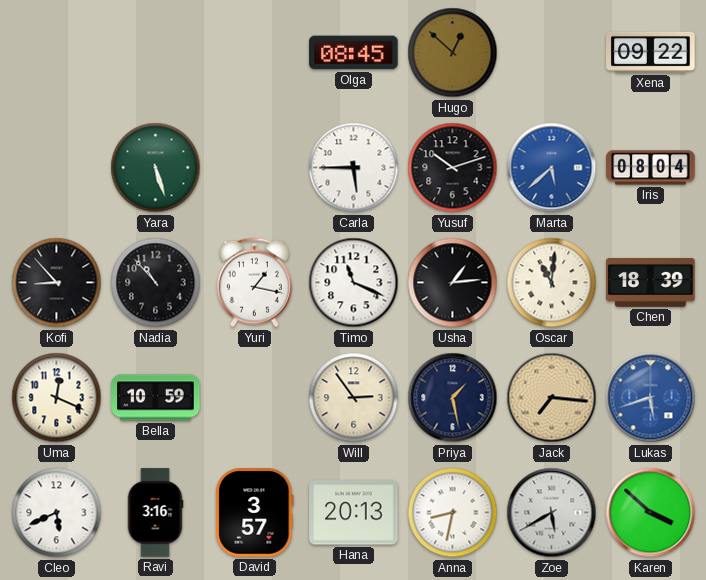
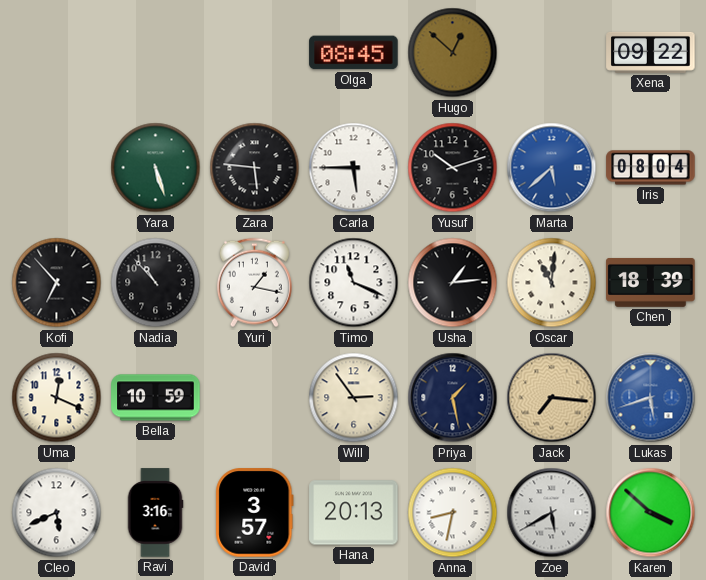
Zara: none -> 5:46
Kofi: 8:53 -> 6:53
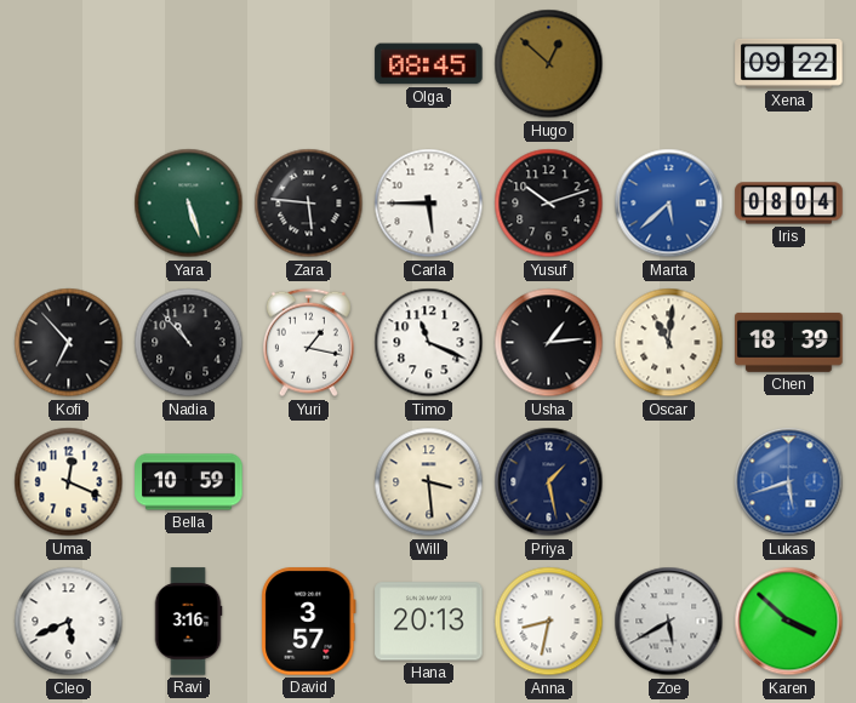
Will: 2:54 -> 3:29
Jack: 7:16 -> none
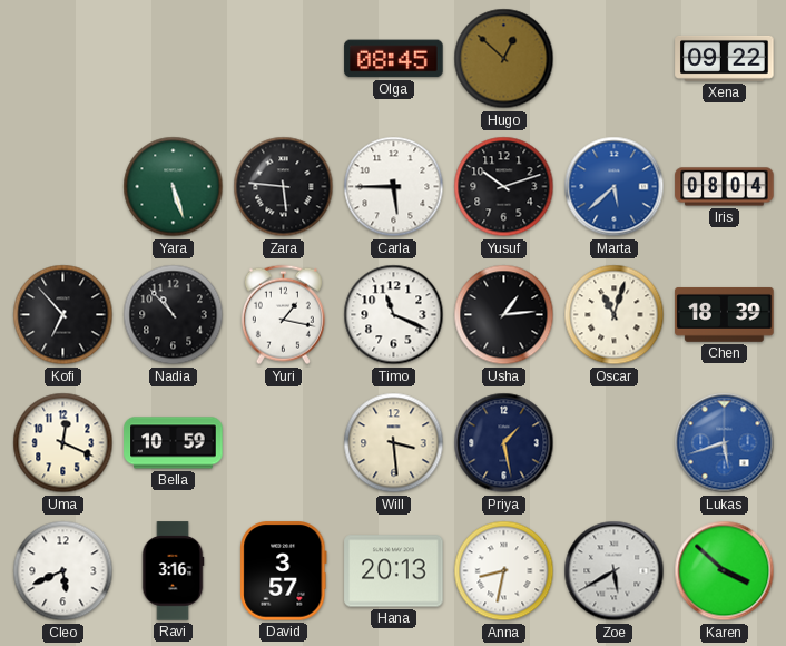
Oscar: 11:01 -> 11:03
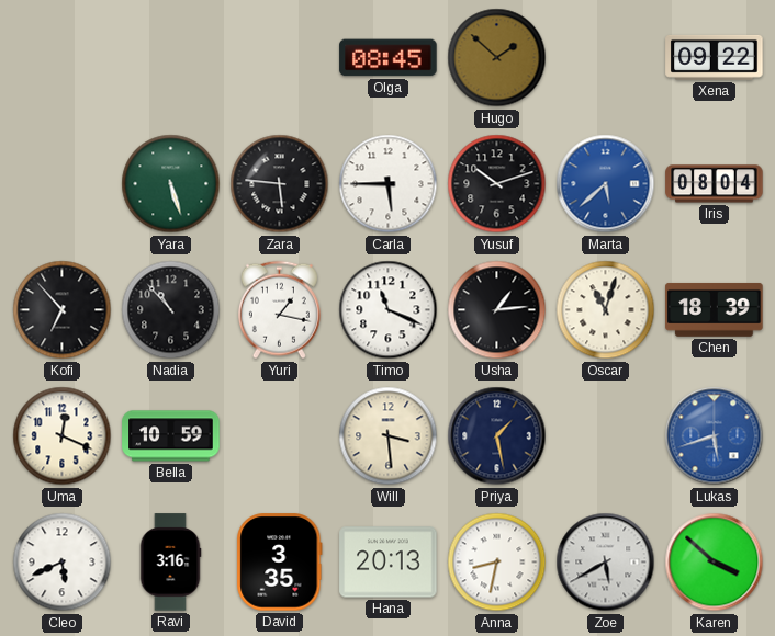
Hugo: 12:52 -> 1:52
David: 3:57 -> 3:35
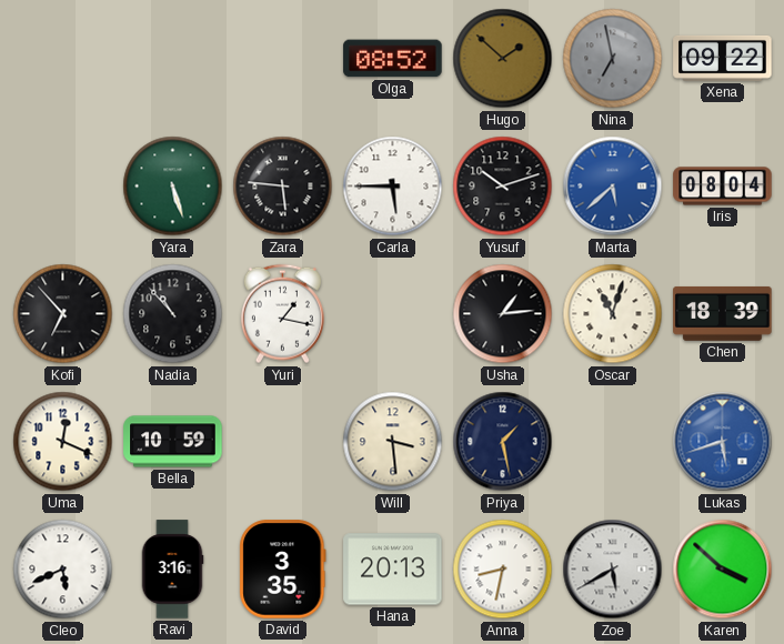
Olga: 08:45 -> 08:52
Nina: none -> 6:58
Timo: 11:19 -> none
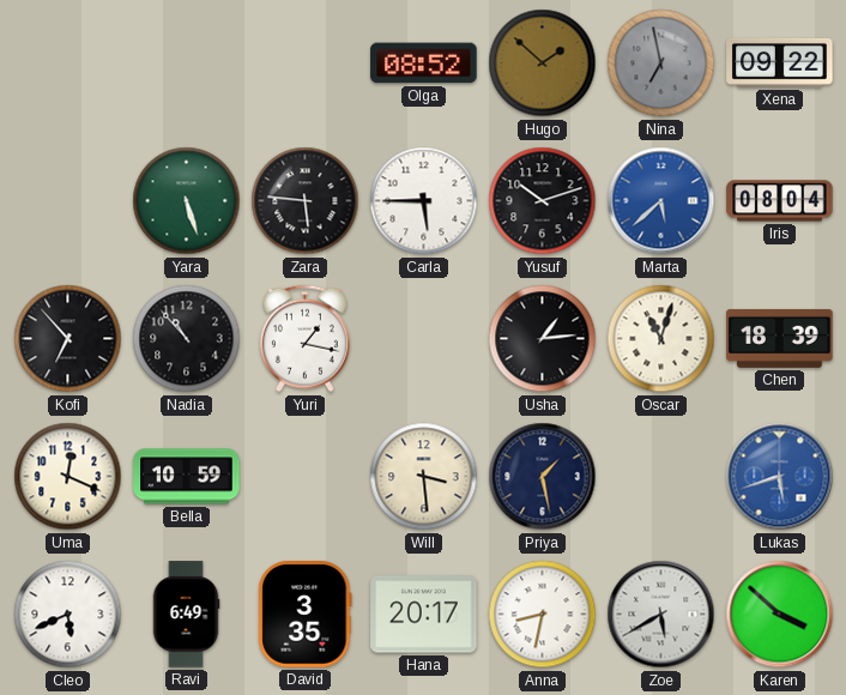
Ravi: 3:16 -> 6:49
Hana: 20:13 -> 20:17
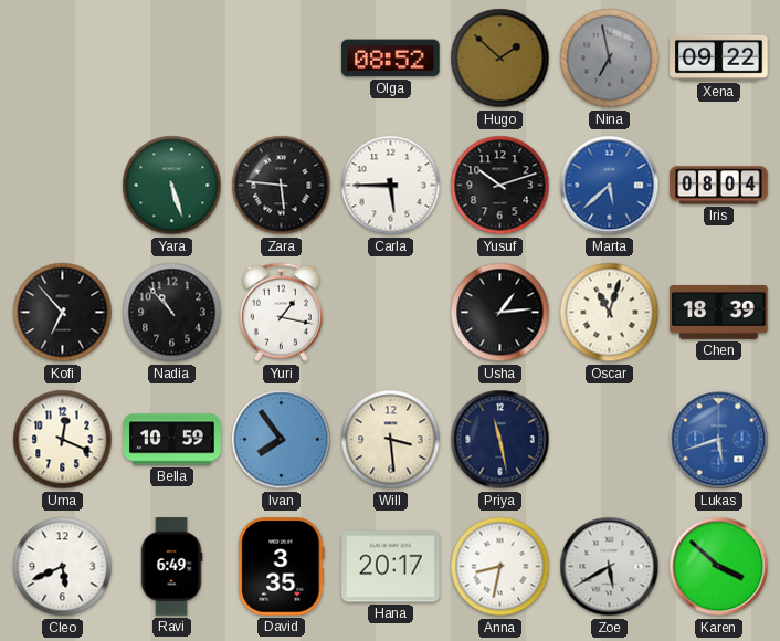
Ivan: none -> 7:54
Priya: 1:28 -> 11:28
